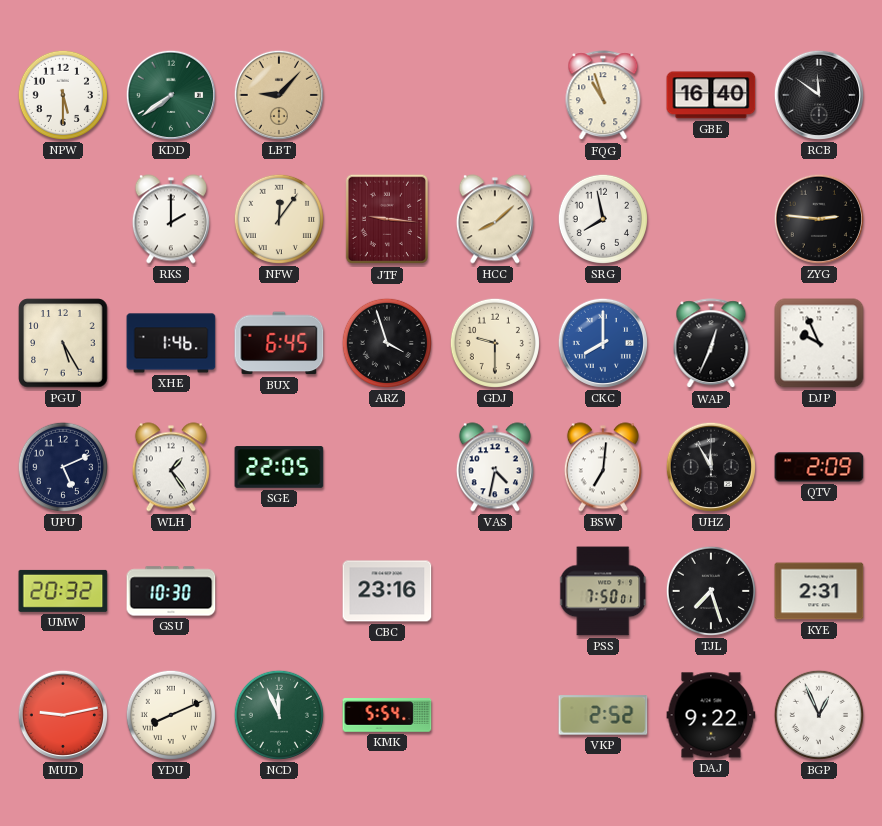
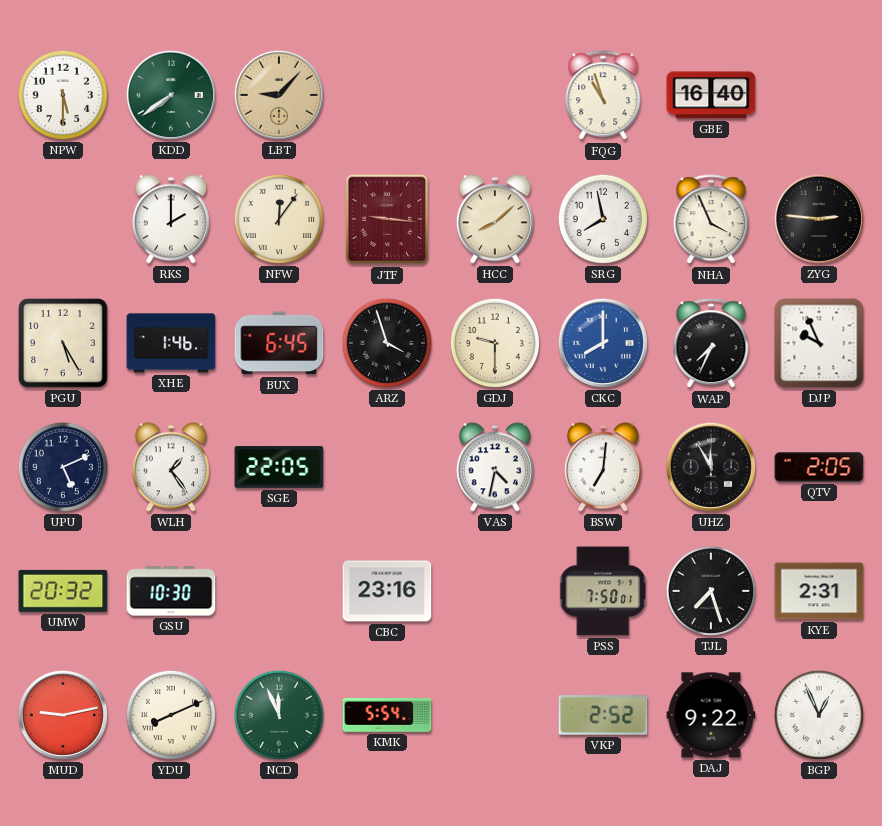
RCB: 11:51 -> none
NHA: none -> 3:56
WAP: 12:34 -> 7:34
QTV: 2:09 -> 2:05
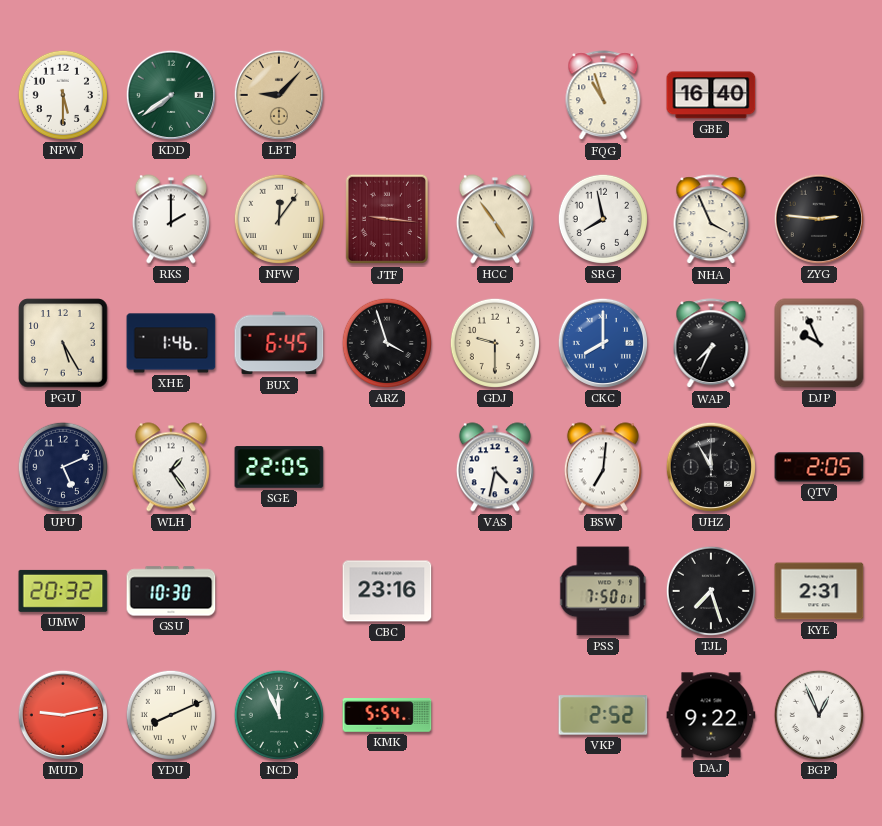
HCC: 8:08 -> 4:54
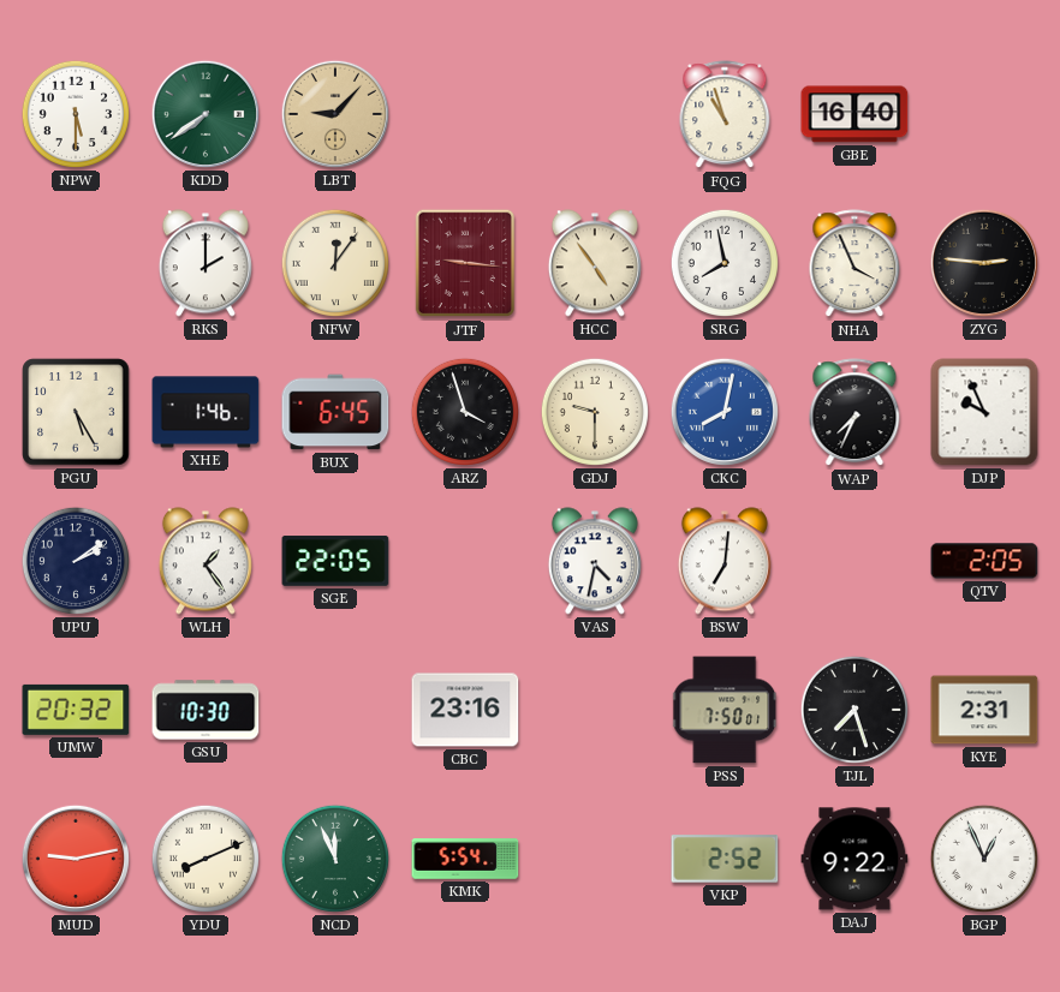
CKC: 8:00 -> 8:02
UPU: 5:11 -> 2:09
UHZ: 11:55 -> none
